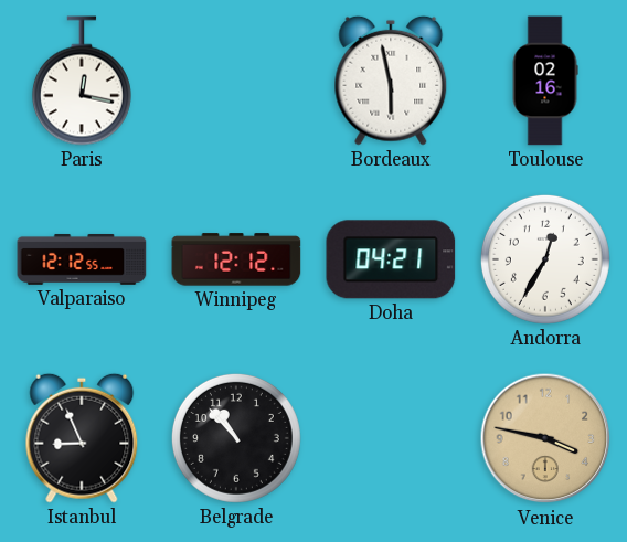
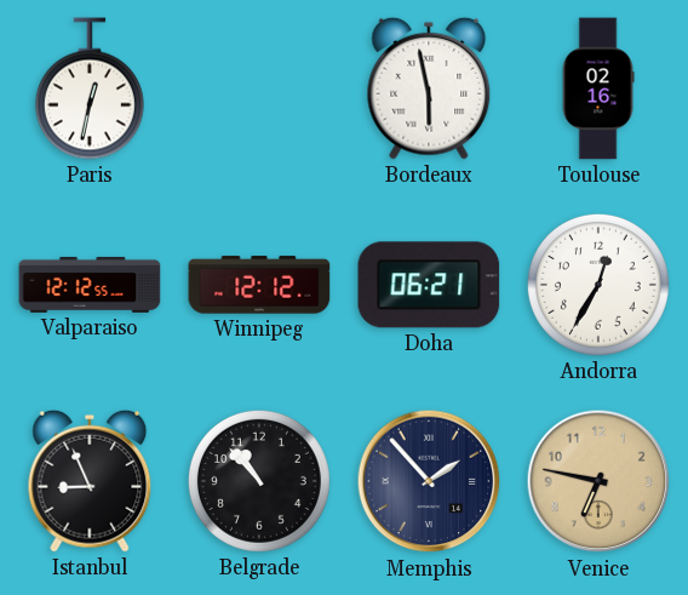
Paris: 12:17 -> 12:32
Doha: 04:21 -> 06:21
Memphis: none -> 1:53
Venice: 3:47 -> 6:47
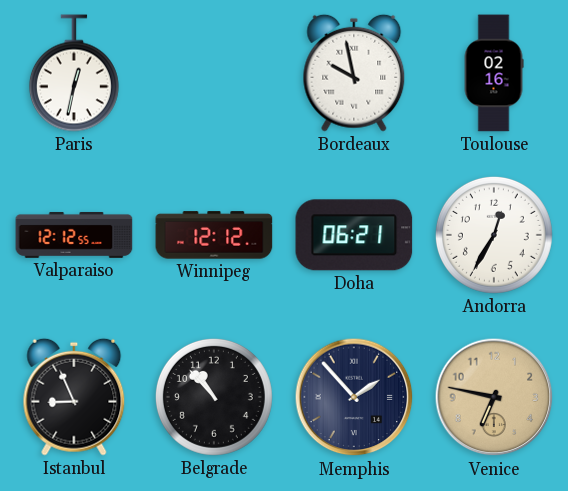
Bordeaux: 5:58 -> 9:58
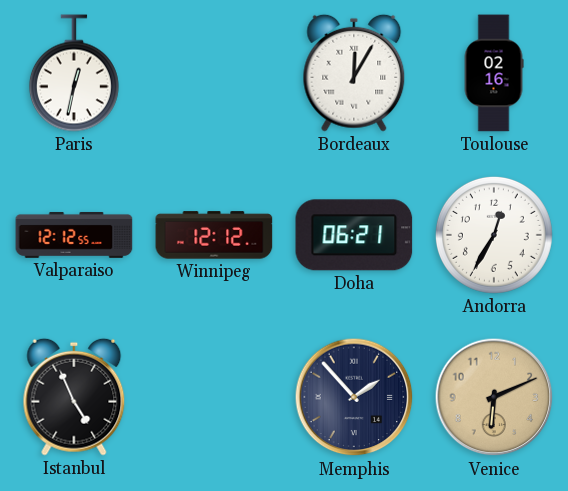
Bordeaux: 9:58 -> 12:05
Istanbul: 8:56 -> 4:56
Belgrade: 10:53 -> none
Venice: 6:47 -> 6:11
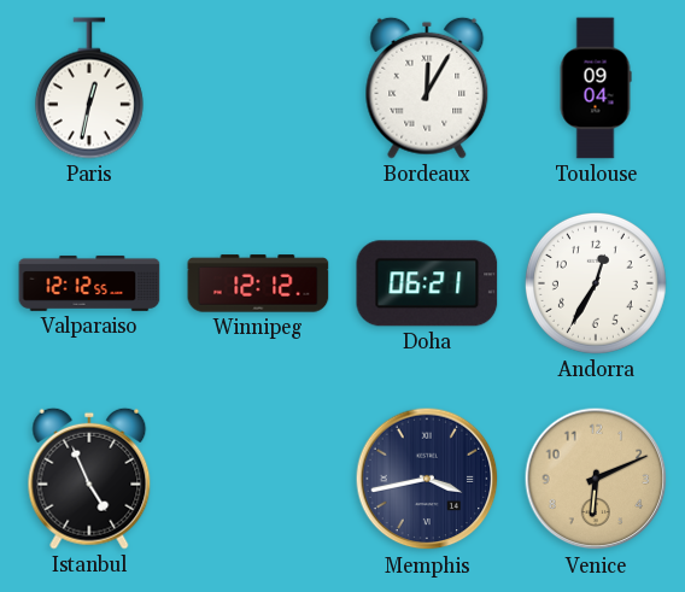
Toulouse: 02:16 -> 09:04
Memphis: 1:53 -> 3:43
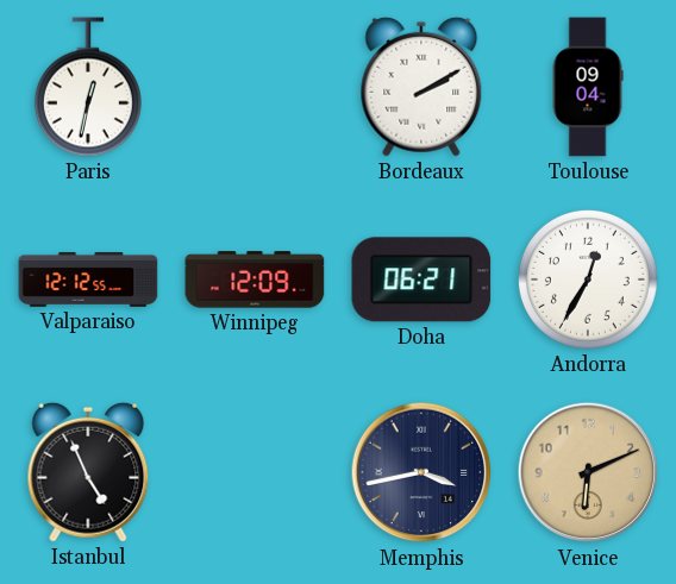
Bordeaux: 12:05 -> 2:10
Winnipeg: 12:12 -> 12:09
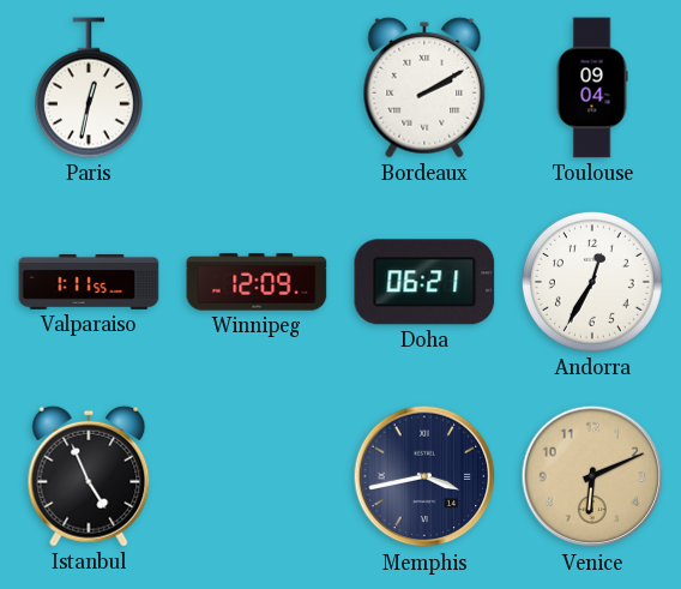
Valparaiso: 12:12 -> 1:11
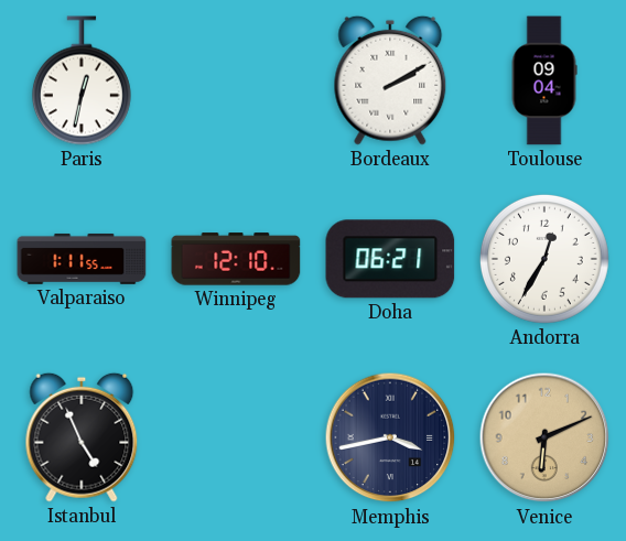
Winnipeg: 12:09 -> 12:10
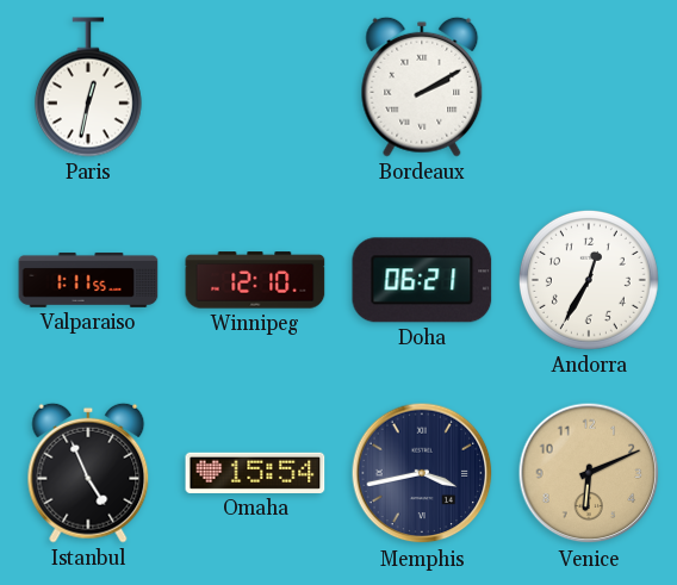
Toulouse: 09:04 -> none
Omaha: none -> 15:54
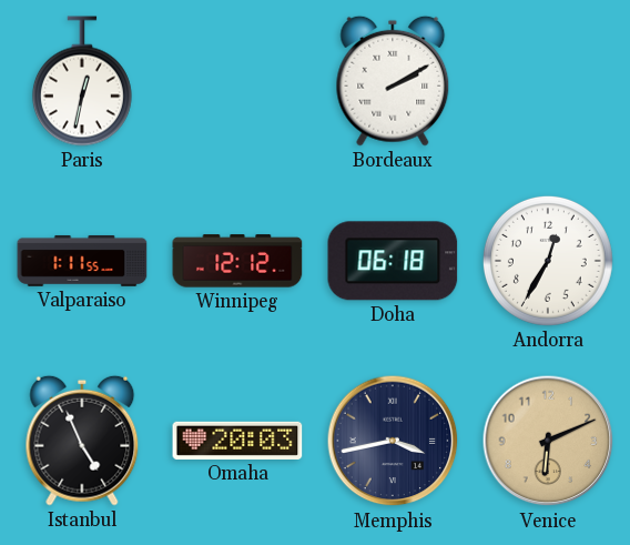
Winnipeg: 12:10 -> 12:12
Doha: 06:21 -> 06:18
Omaha: 15:54 -> 20:03
